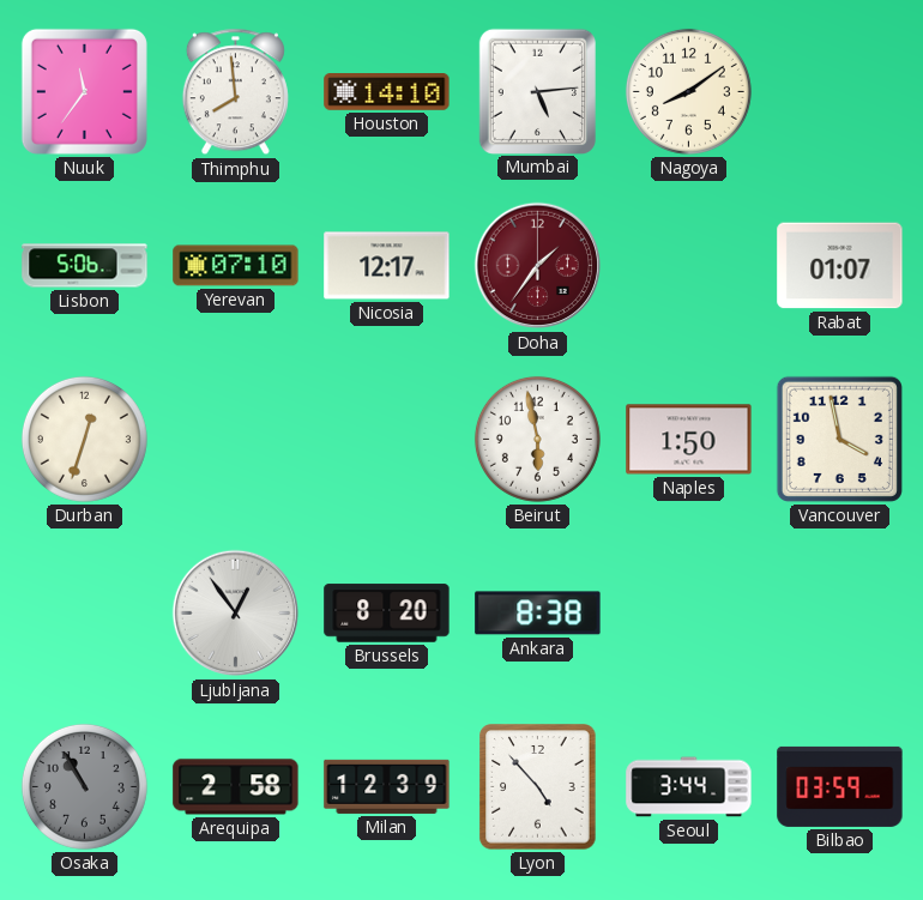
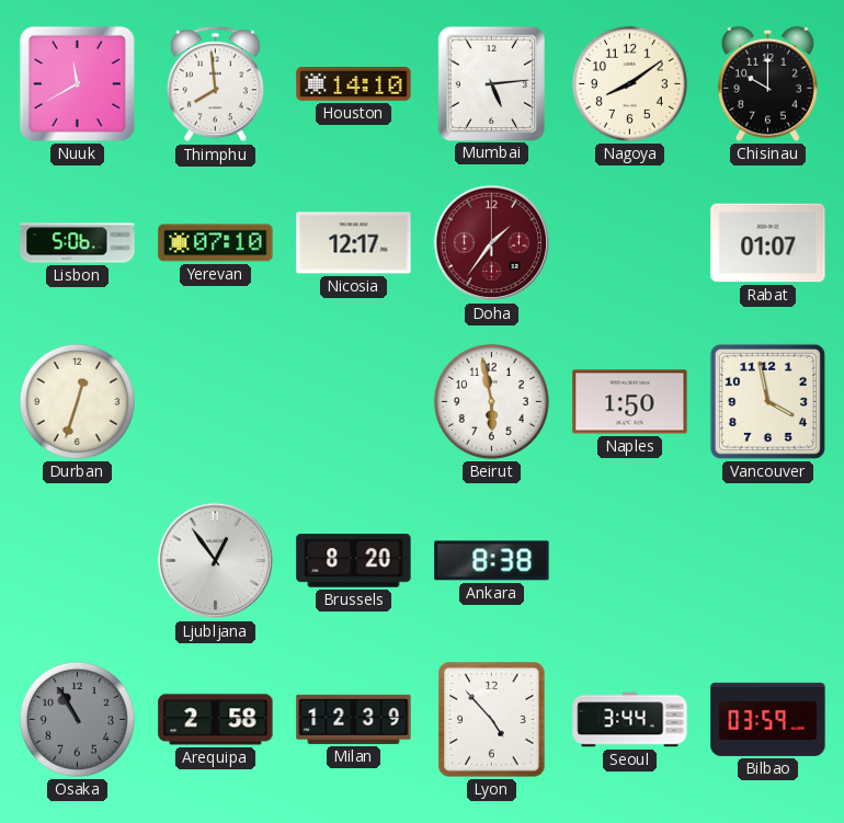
Nuuk: 11:36 -> 11:40
Chisinau: none -> 10:00
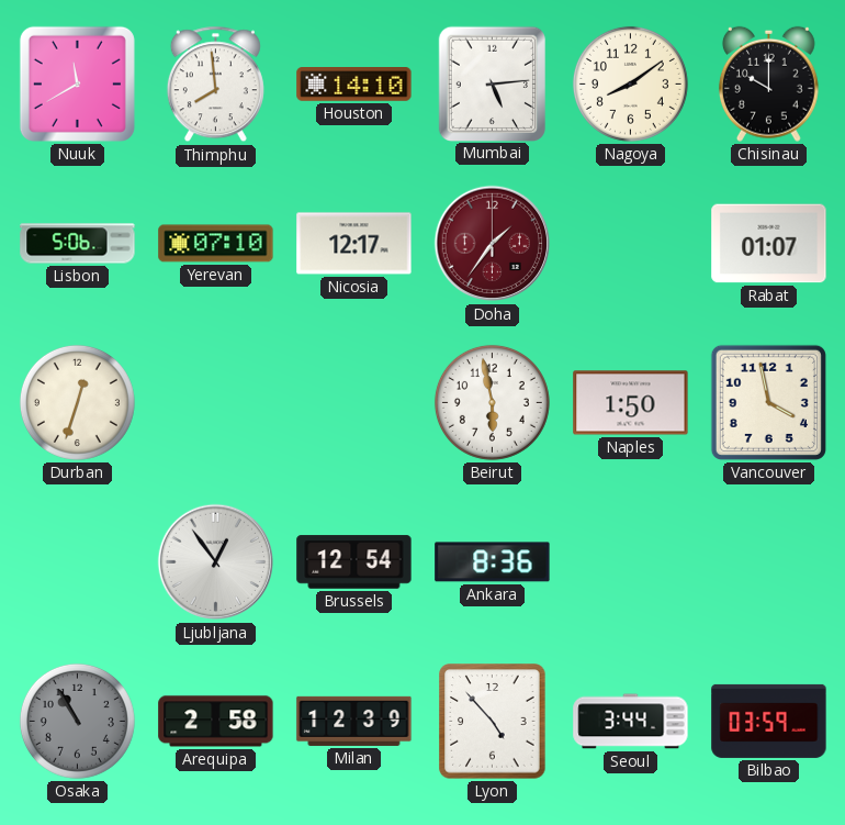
Brussels: 8:20 -> 12:54
Ankara: 8:38 -> 8:36
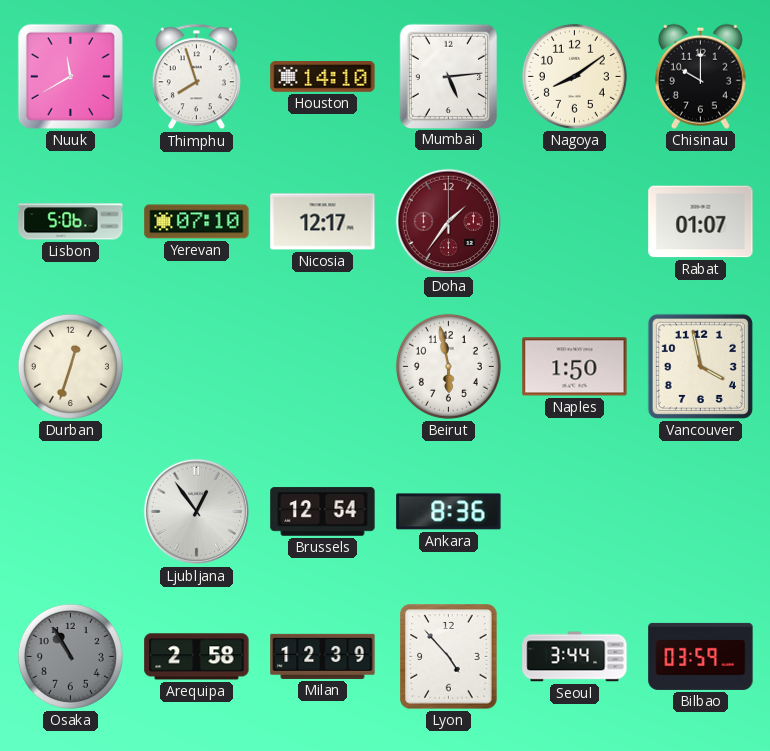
Thimphu: 7:59 -> 7:57
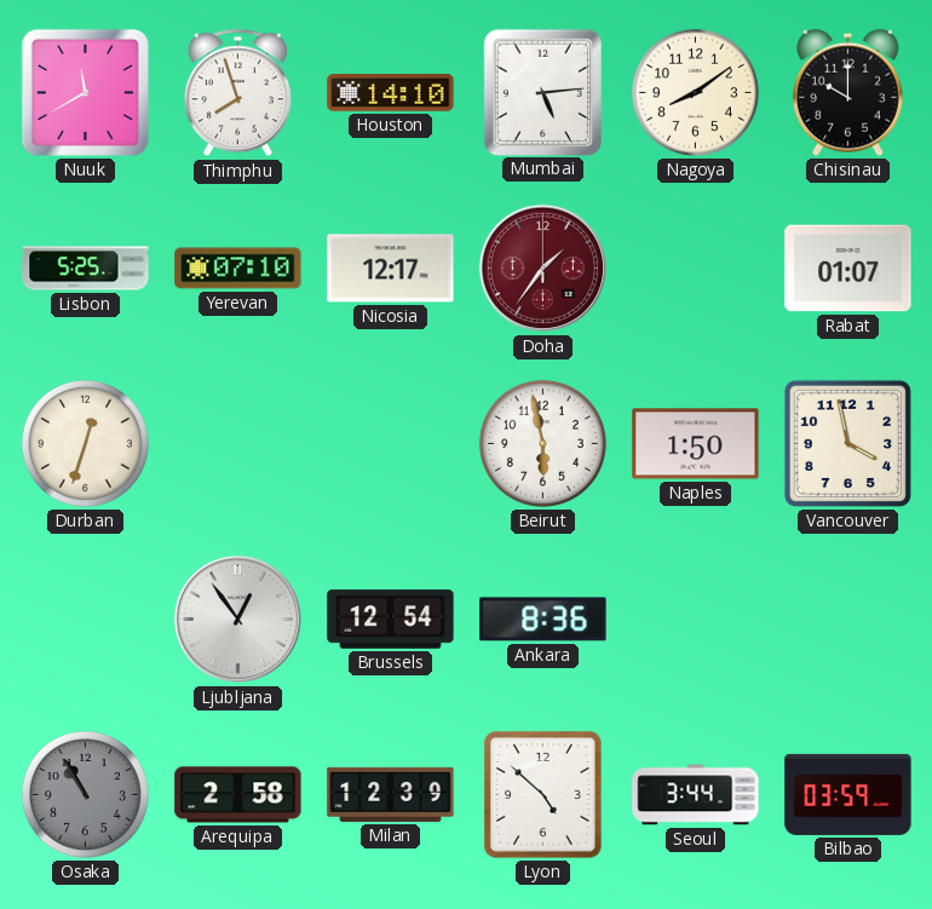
Lisbon: 5:06 -> 5:25
Lyon: 4:53 -> 4:52
